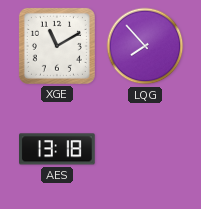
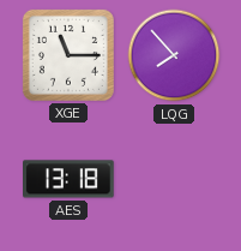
XGE: 11:10 -> 11:15
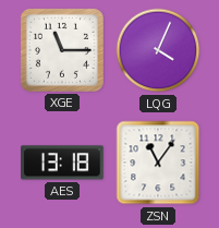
LQG: 7:53 -> 4:04
ZSN: none -> 11:06
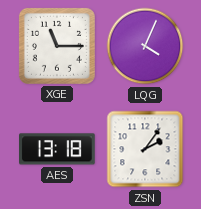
ZSN: 11:06 -> 2:06
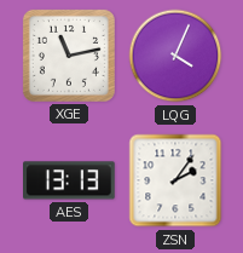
XGE: 11:15 -> 11:13
AES: 13:18 -> 13:13
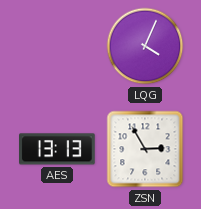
XGE: 11:13 -> none
ZSN: 2:06 -> 2:55
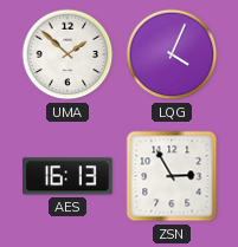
UMA: none -> 1:52
AES: 13:13 -> 16:13
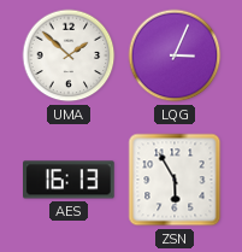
LQG: 4:04 -> 3:04
ZSN: 2:55 -> 5:55
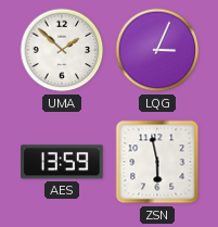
AES: 16:13 -> 13:59
ZSN: 5:55 -> 5:58
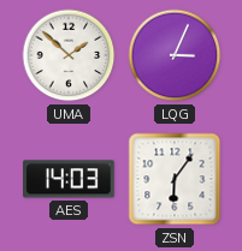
AES: 13:59 -> 14:03
ZSN: 5:58 -> 6:06
